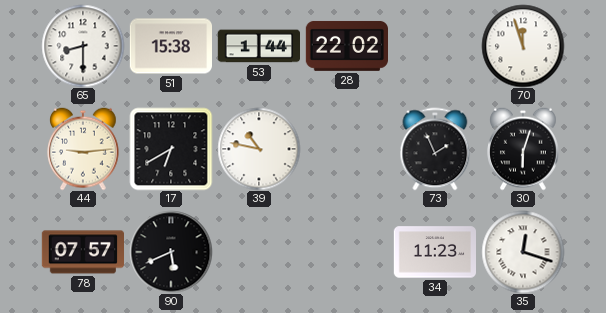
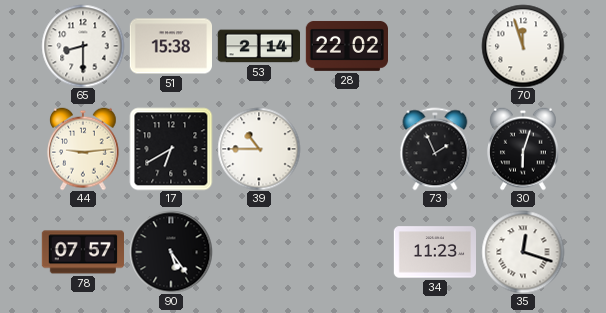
53: 1:44 -> 2:14
39: 10:47 -> 10:45
90: 5:41 -> 5:24
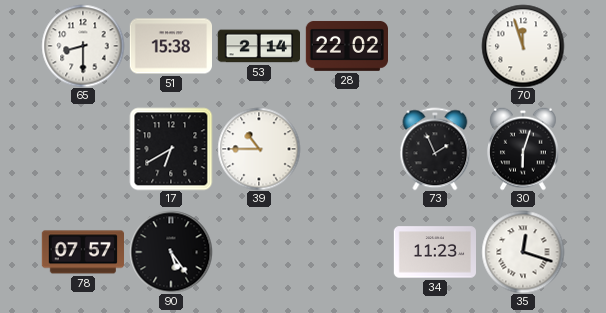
44: 9:14 -> none
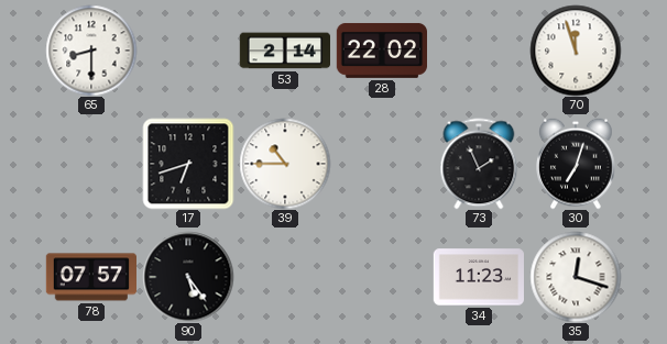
51: 15:38 -> none
17: 6:40 -> 6:42
30: 6:03 -> 7:03
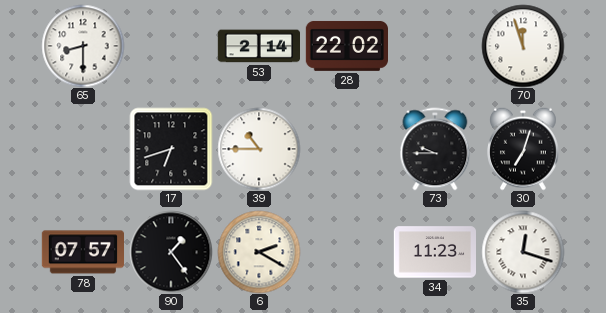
73: 1:56 -> 9:45
90: 5:24 -> 1:24
6: none -> 2:20
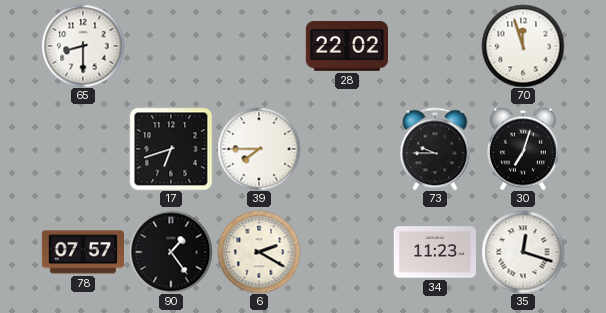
53: 2:14 -> none
39: 10:45 -> 7:45
